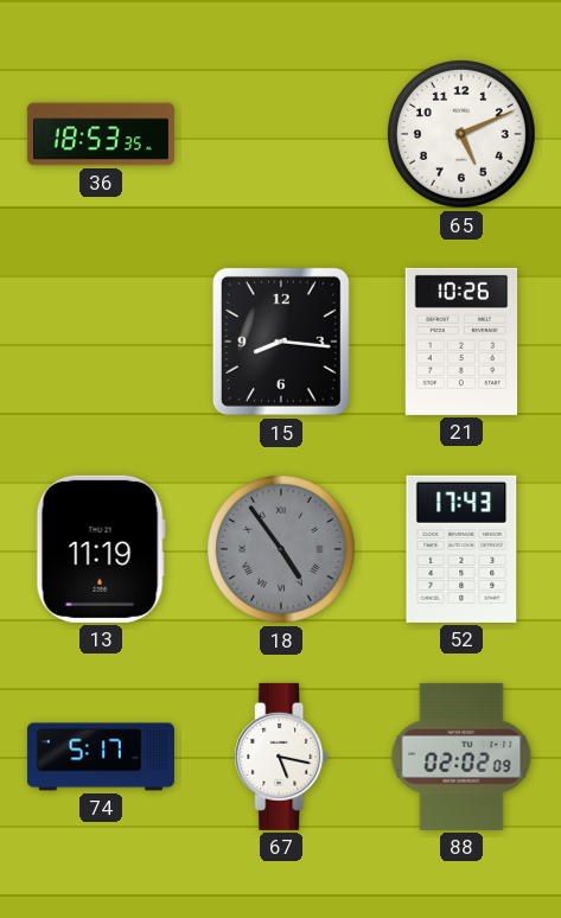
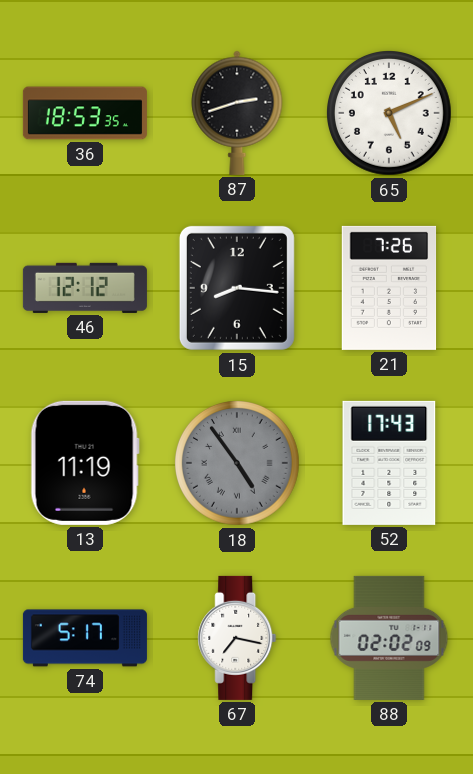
87: none -> 2:42
46: none -> 12:12
21: 10:26 -> 7:26
67: 5:17 -> 7:17
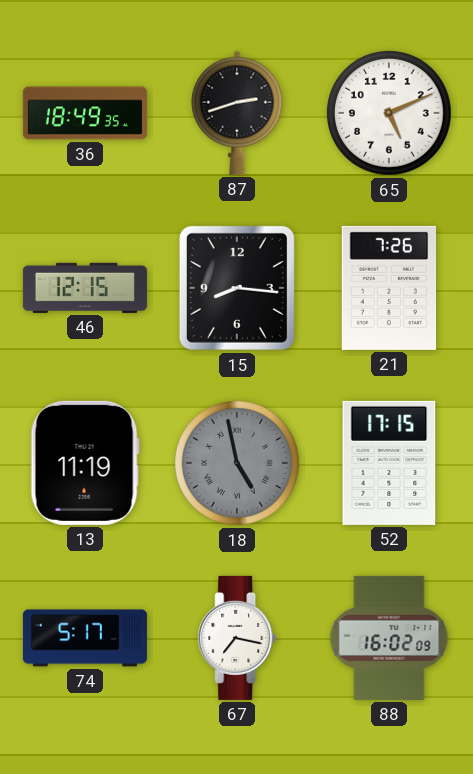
36: 18:53 -> 18:49
46: 12:12 -> 12:15
18: 4:54 -> 4:58
52: 17:43 -> 17:15
88: 02:02 -> 16:02
